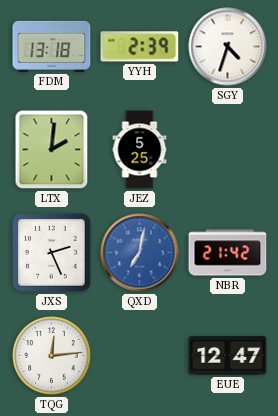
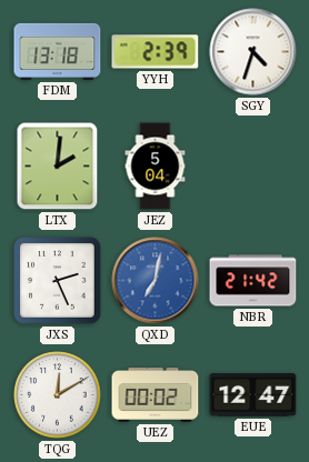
JEZ: 5:25 -> 5:04
TQG: 12:14 -> 12:10
UEZ: none -> 00:02
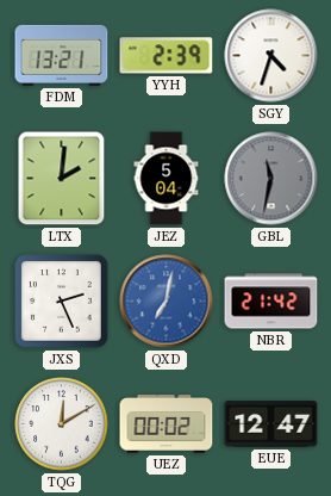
FDM: 13:18 -> 13:21
GBL: none -> 11:32
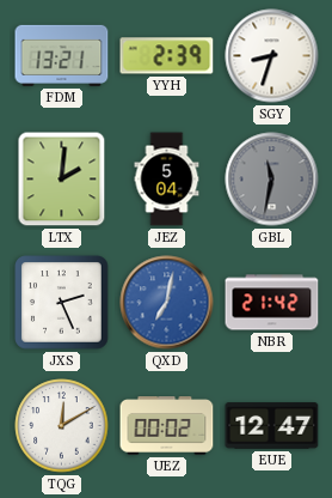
SGY: 4:33 -> 8:33
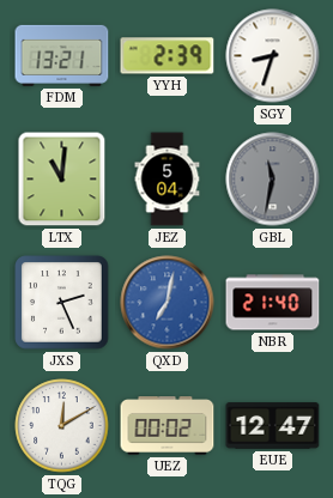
LTX: 2:01 -> 11:01
NBR: 21:42 -> 21:40
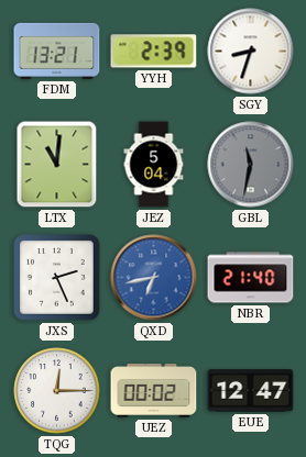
QXD: 7:02 -> 6:43
TQG: 12:10 -> 12:15
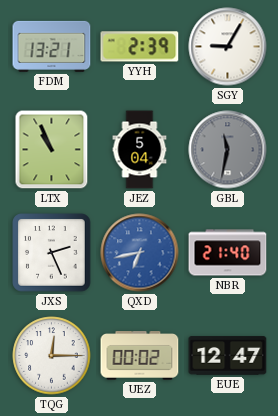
SGY: 8:33 -> 9:05
LTX: 11:01 -> 10:56
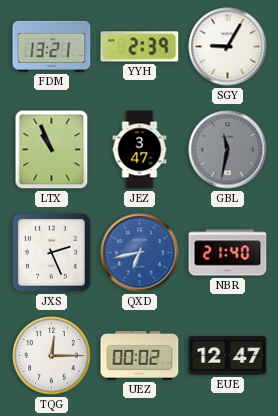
JEZ: 5:04 -> 3:47
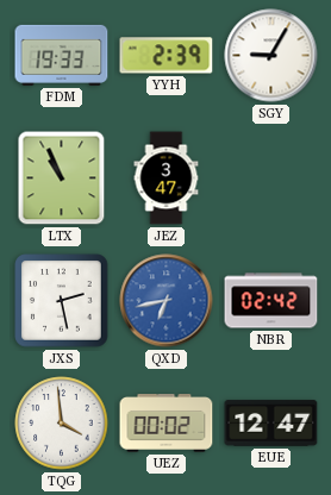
FDM: 13:21 -> 19:33
GBL: 11:32 -> none
JXS: 2:26 -> 2:28
NBR: 21:40 -> 02:42
TQG: 12:15 -> 3:59
